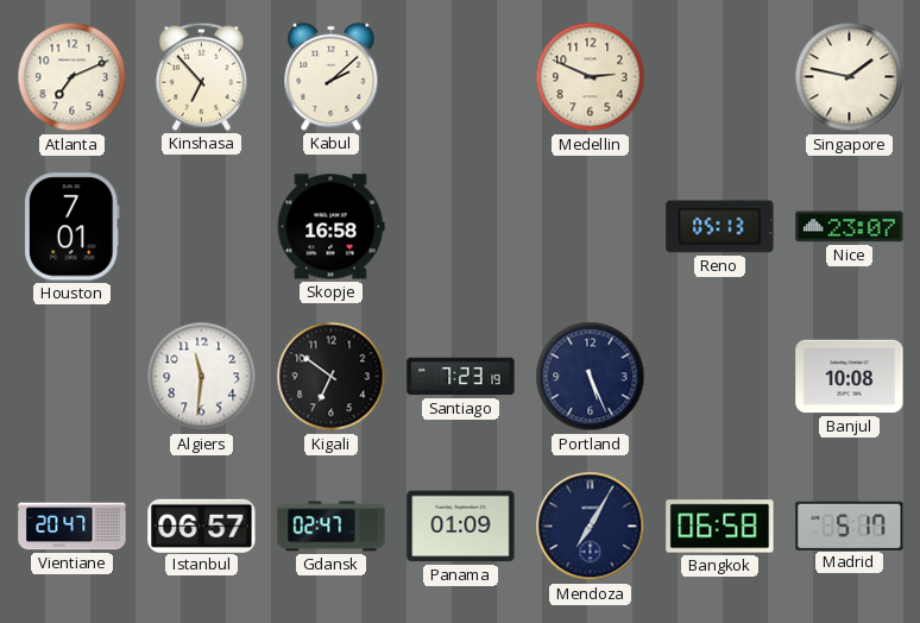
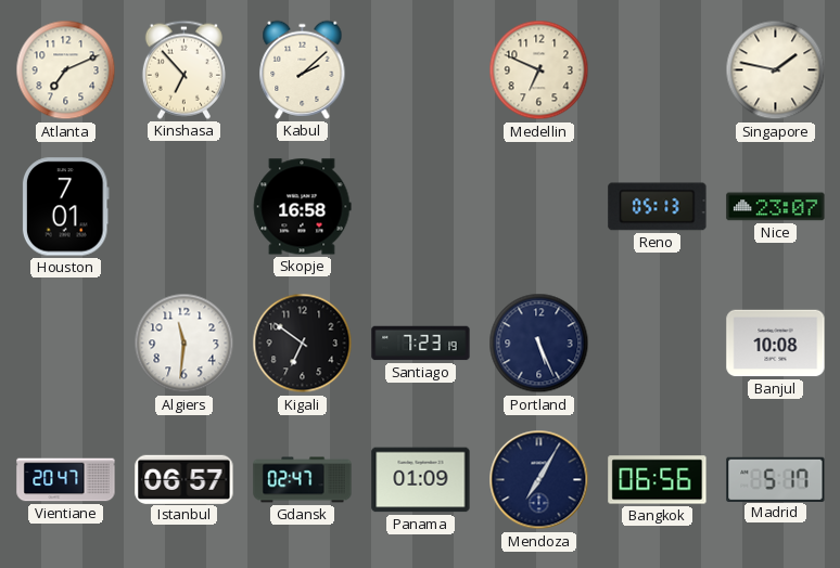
Medellin: 2:49 -> 6:49
Bangkok: 06:58 -> 06:56
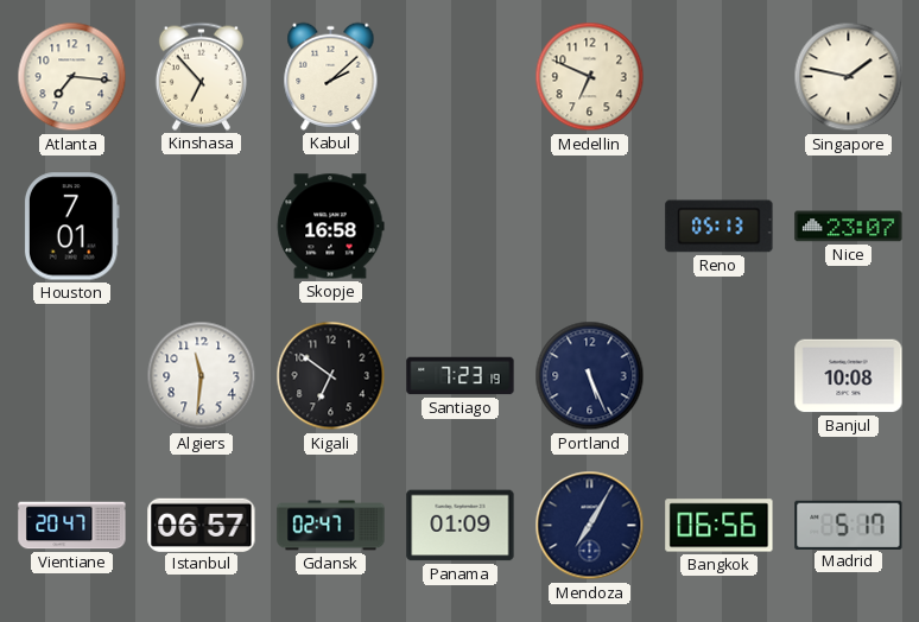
Atlanta: 7:11 -> 7:16
